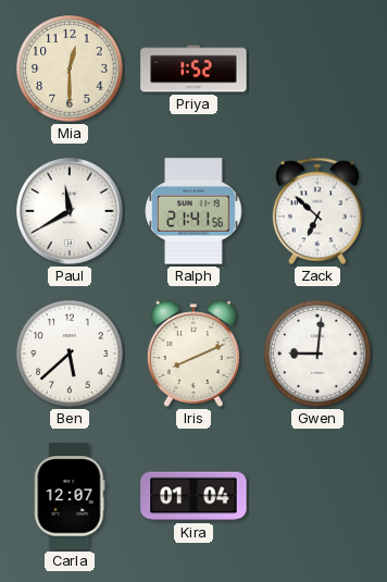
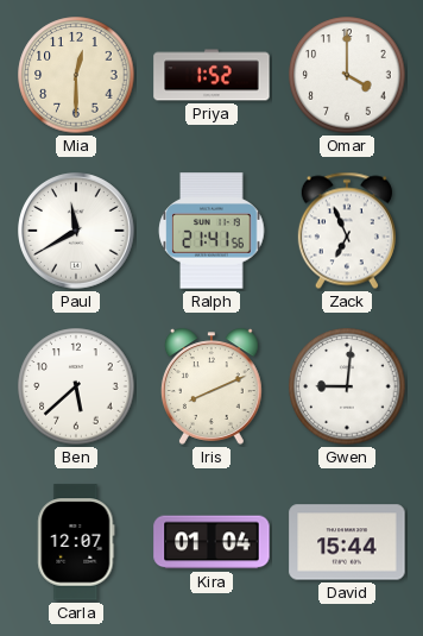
Omar: none -> 4:00
Zack: 6:52 -> 6:56
David: none -> 15:44
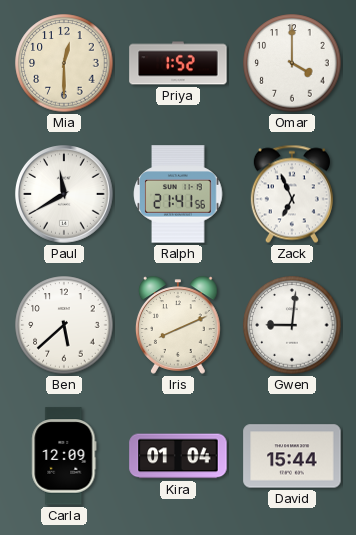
Carla: 12:07 -> 12:09
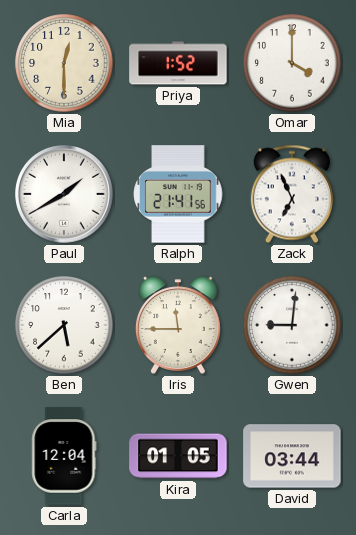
Paul: 11:40 -> 1:40
Iris: 8:11 -> 11:45
Carla: 12:09 -> 12:04
Kira: 01:04 -> 01:05
David: 15:44 -> 03:44
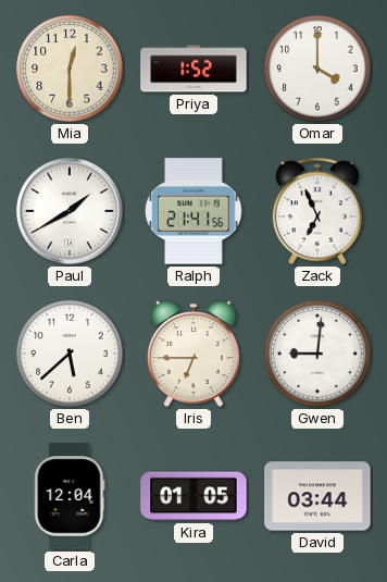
Iris: 11:45 -> 6:45
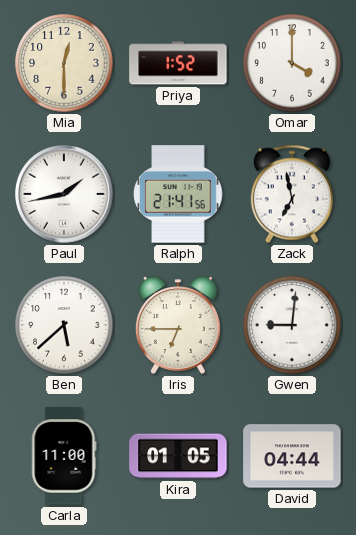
Paul: 1:40 -> 1:43
Zack: 6:56 -> 6:58
Carla: 12:04 -> 11:00
David: 03:44 -> 04:44
